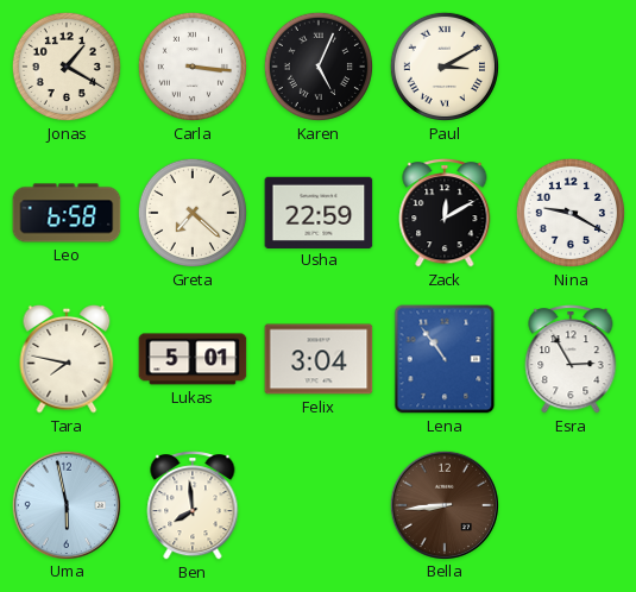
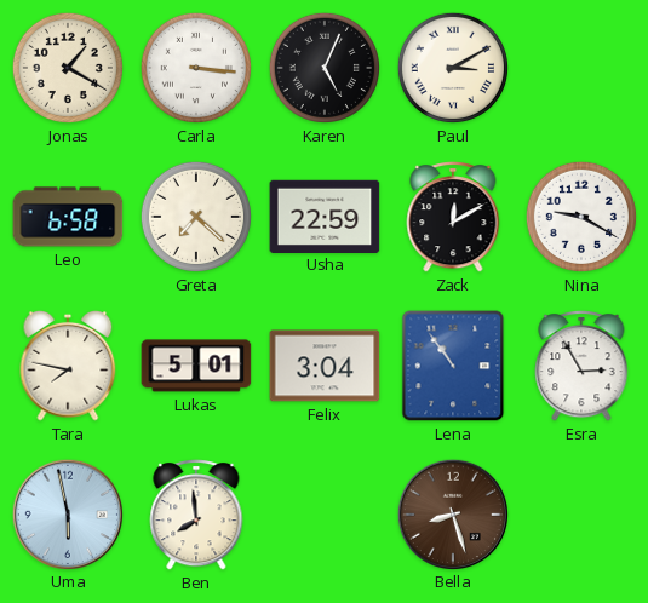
Bella: 8:44 -> 8:27
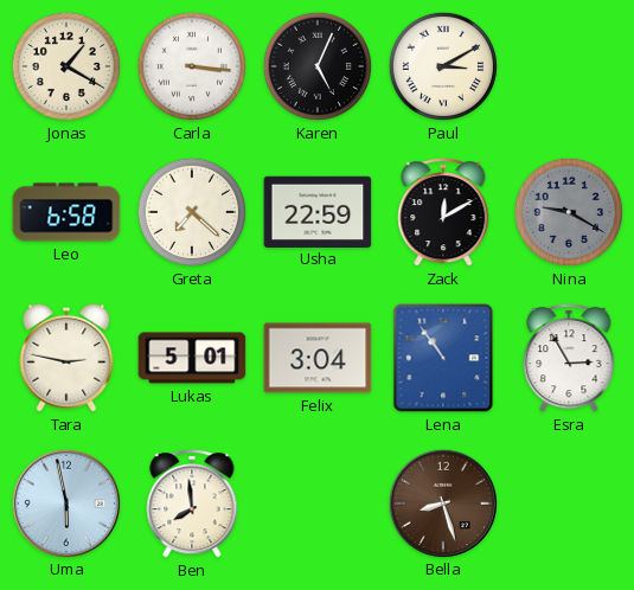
Nina dial: white -> grey
Tara: 7:47 -> 2:47
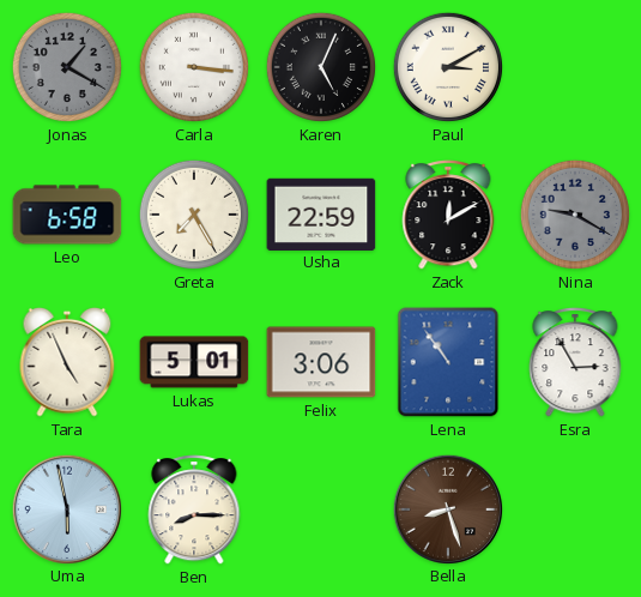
Jonas dial: cream -> grey
Greta: 7:22 -> 7:25
Tara: 2:47 -> 4:56
Felix: 3:04 -> 3:06
Ben: 7:59 -> 8:15
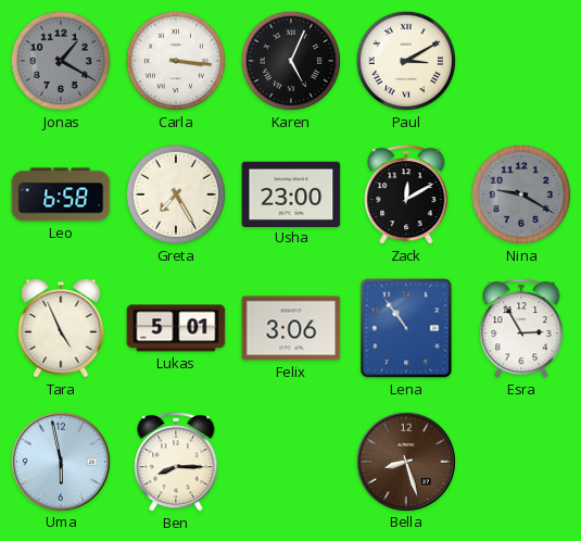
Usha: 22:59 -> 23:00
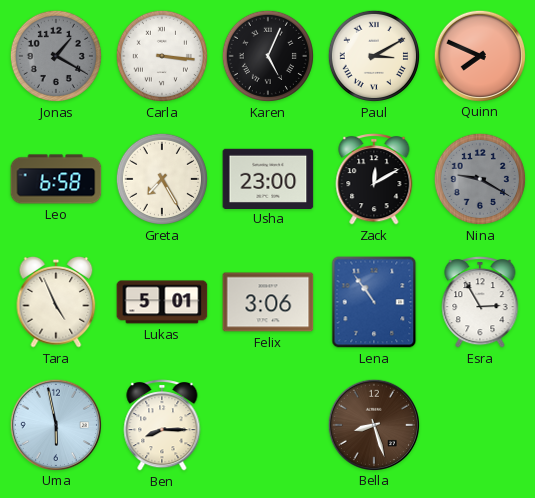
Quinn: none -> 7:49
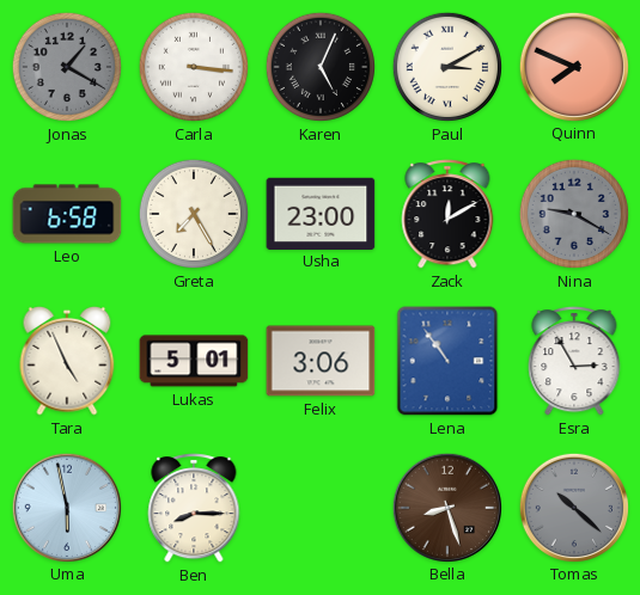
Tomas: none -> 10:22
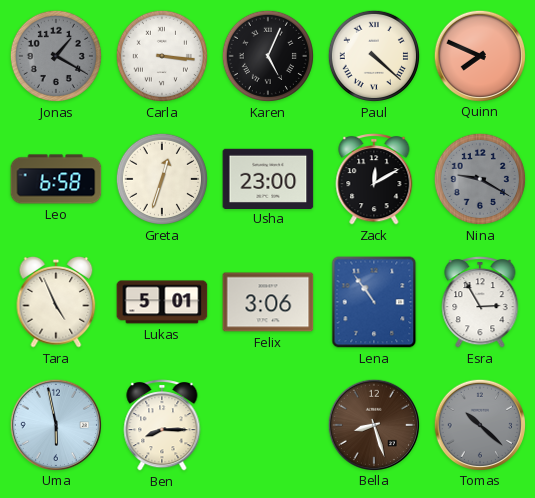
Paul: 3:10 -> 4:22
Greta: 7:25 -> 12:33
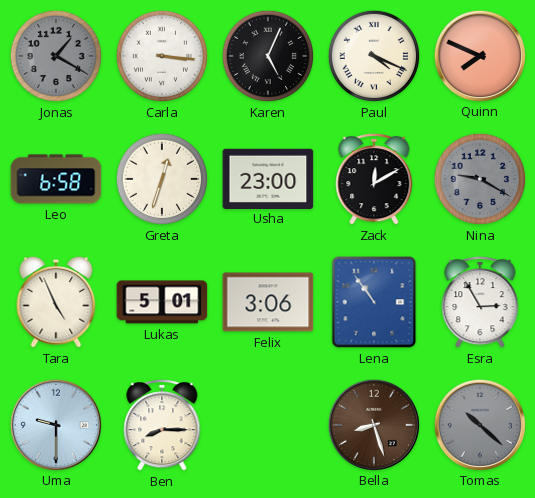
Paul: 4:22 -> 4:19
Uma: 5:58 -> 9:30
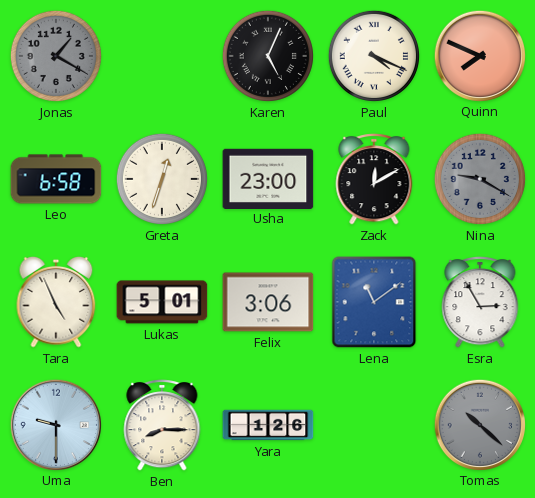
Carla: 3:16 -> none
Lena: 10:54 -> 11:09
Yara: none -> 1:26
Bella: 8:27 -> none
